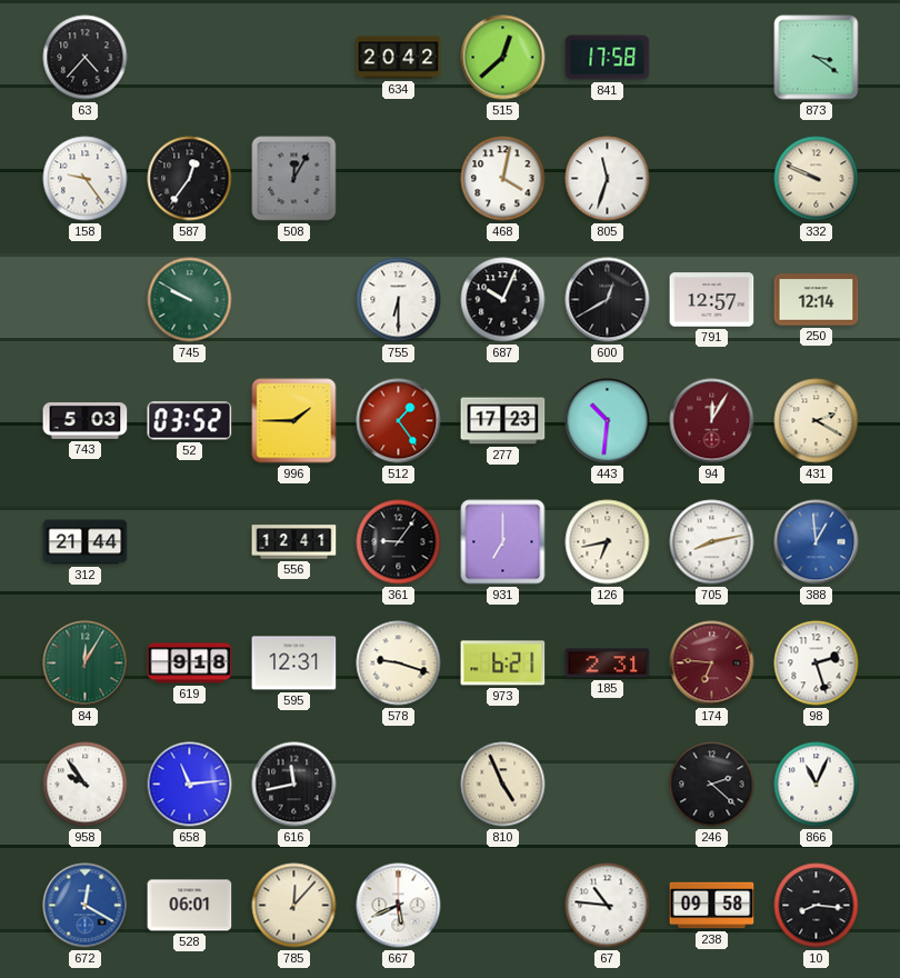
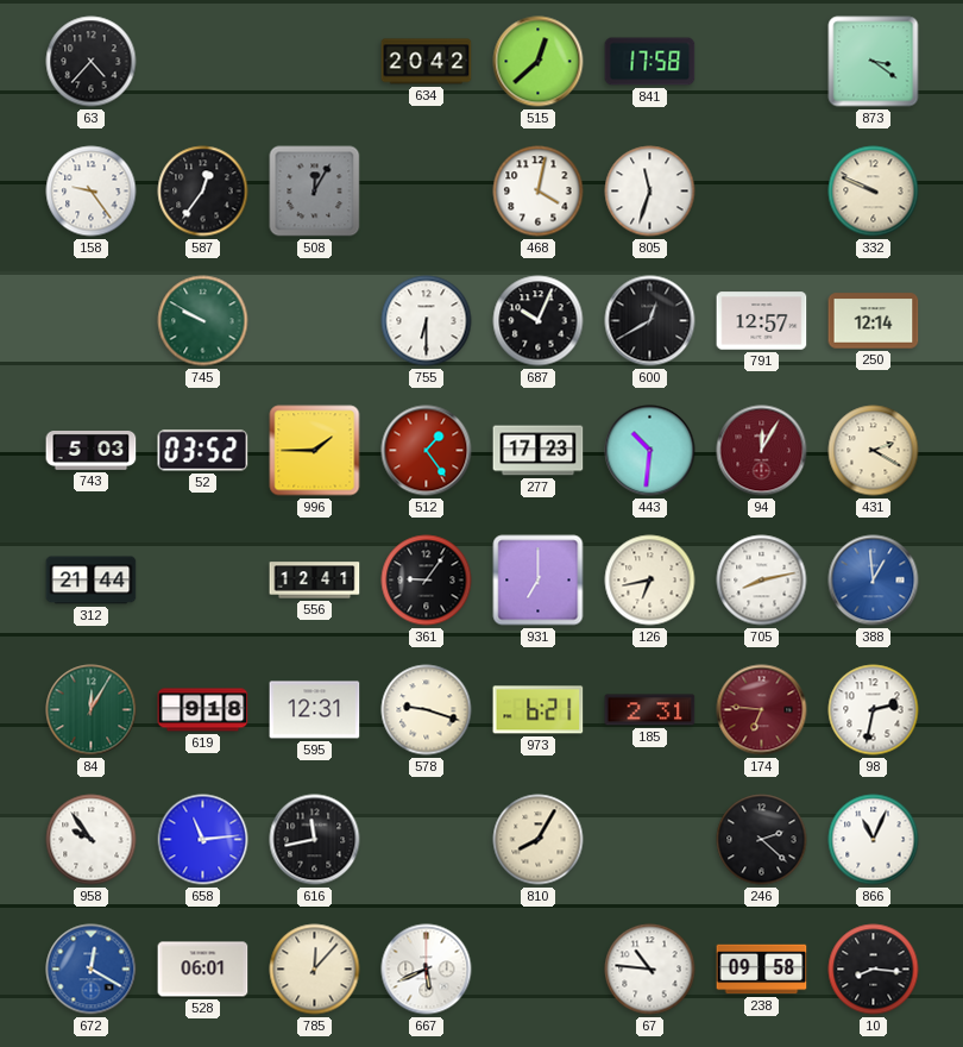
98: 2:27 -> 2:32
810: 4:56 -> 8:05
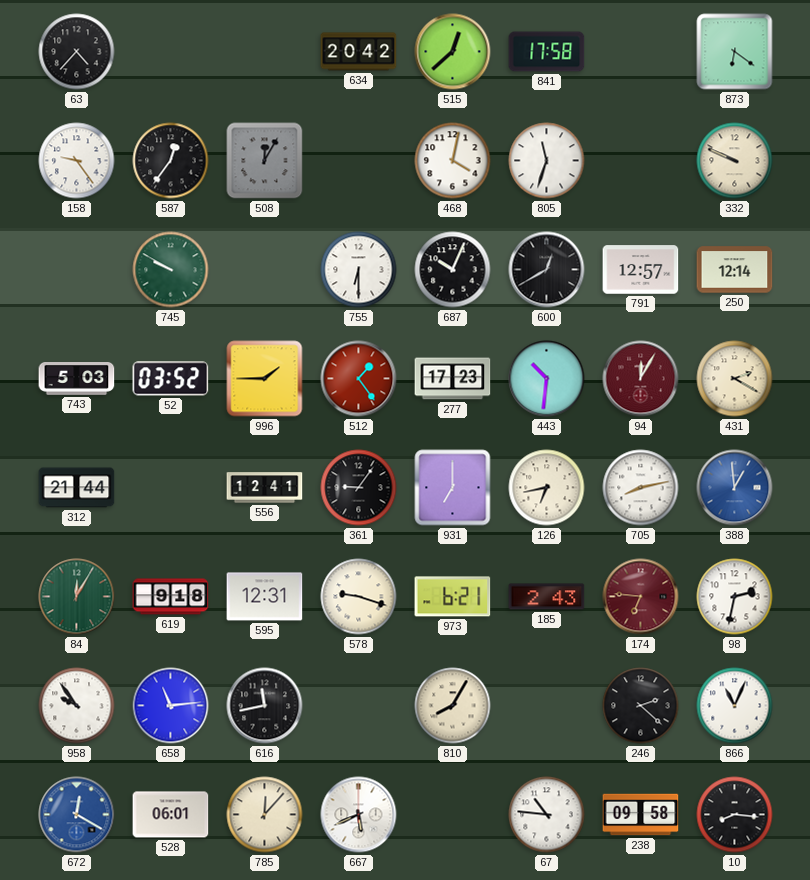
873: 3:21 -> 6:21
185: 2:31 -> 2:43
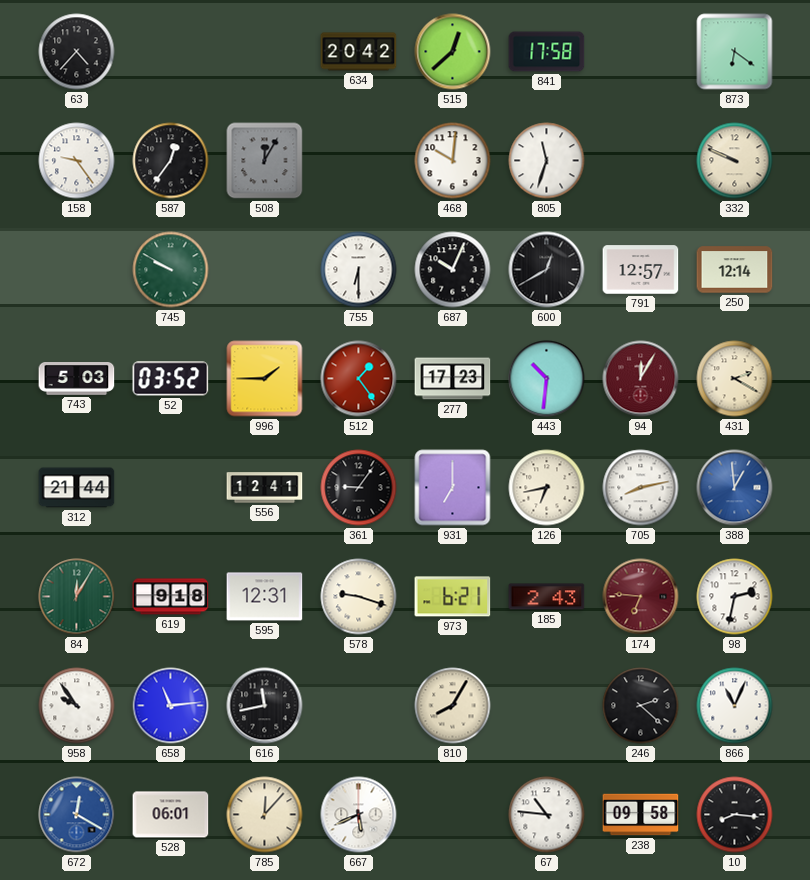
468: 4:02 -> 10:01
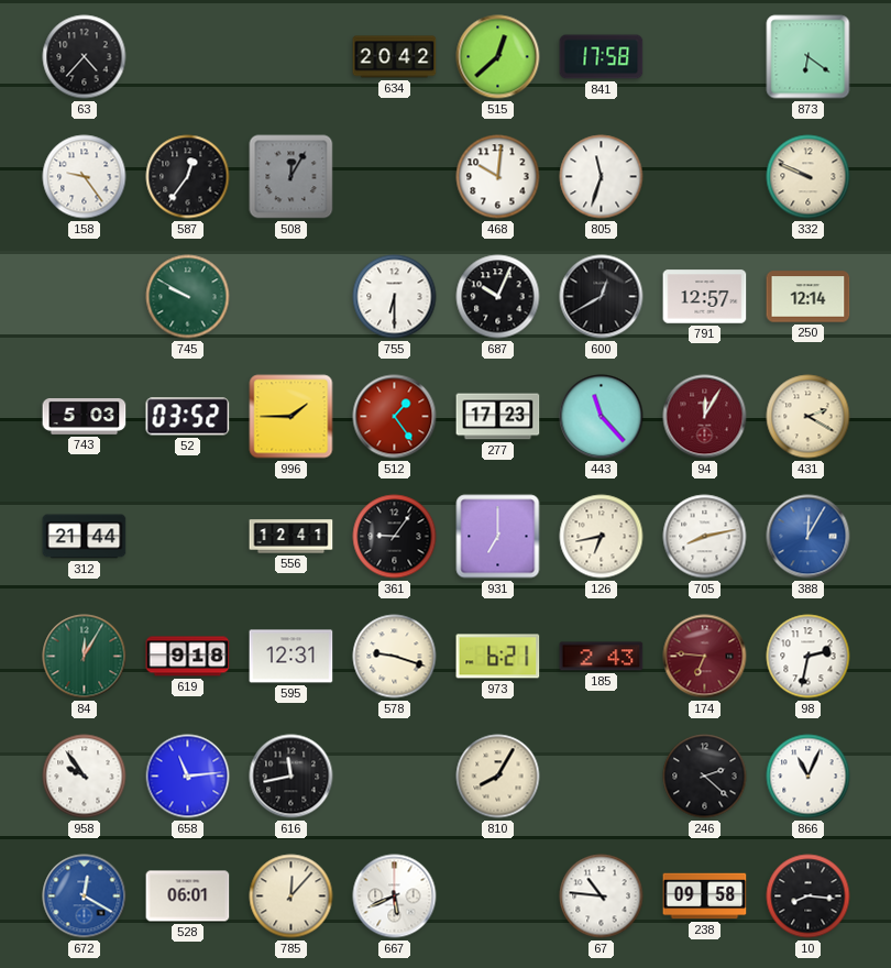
443: 10:31 -> 11:23
388: 12:59 -> 12:05
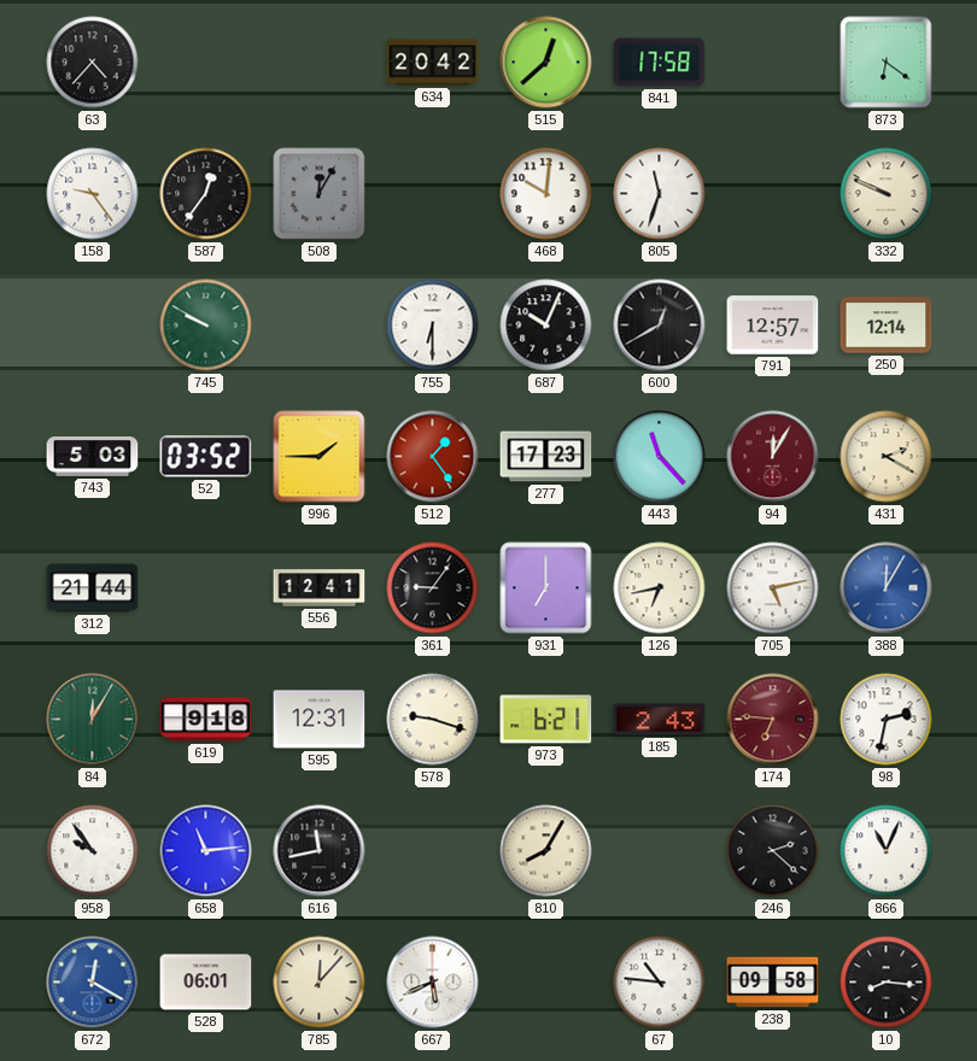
705: 8:13 -> 5:13
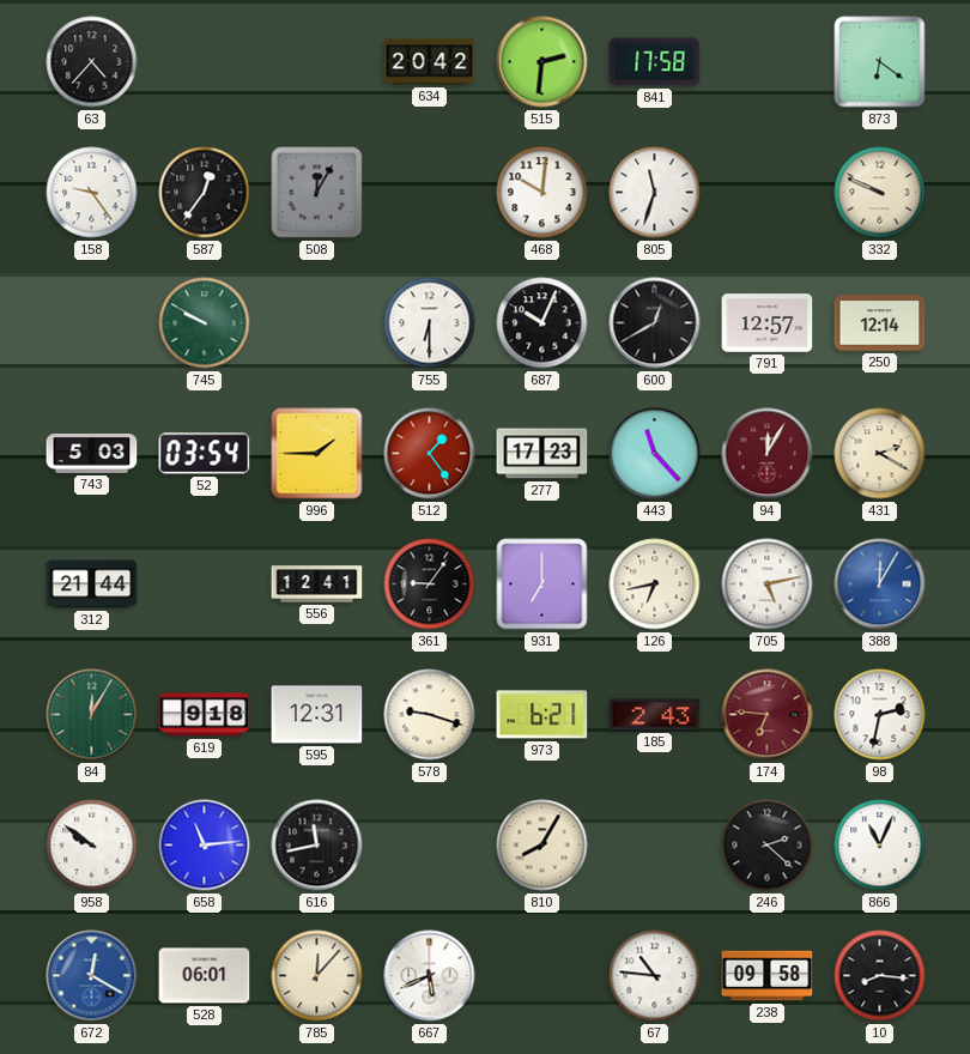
515: 12:38 -> 2:31
52: 03:52 -> 03:54
958: 9:54 -> 9:51
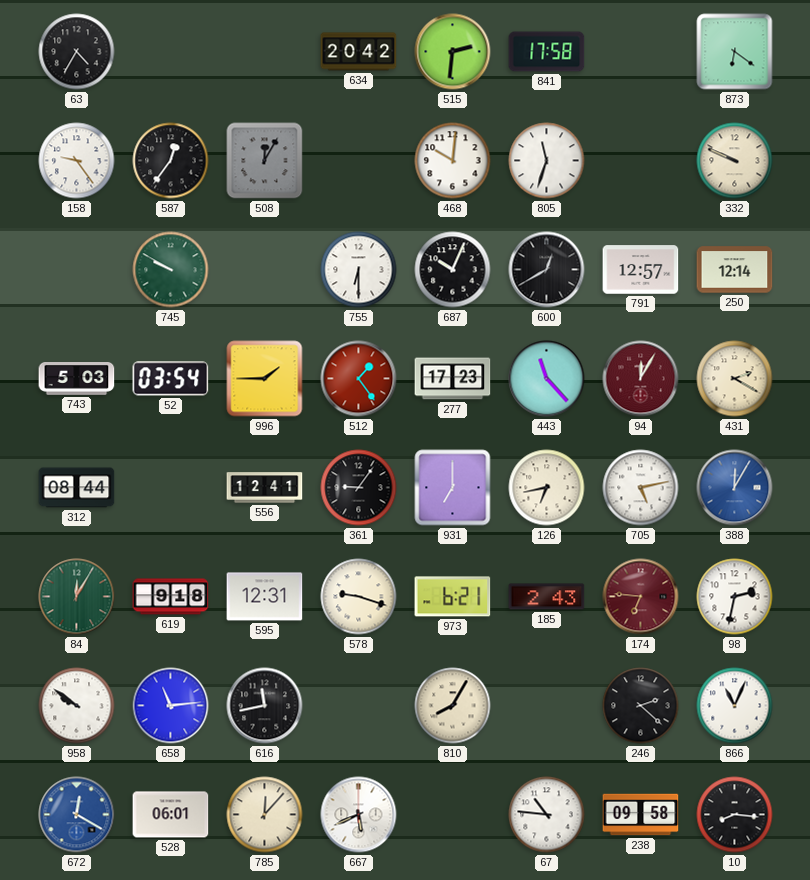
63: 4:37 -> 4:35
312: 21:44 -> 08:44
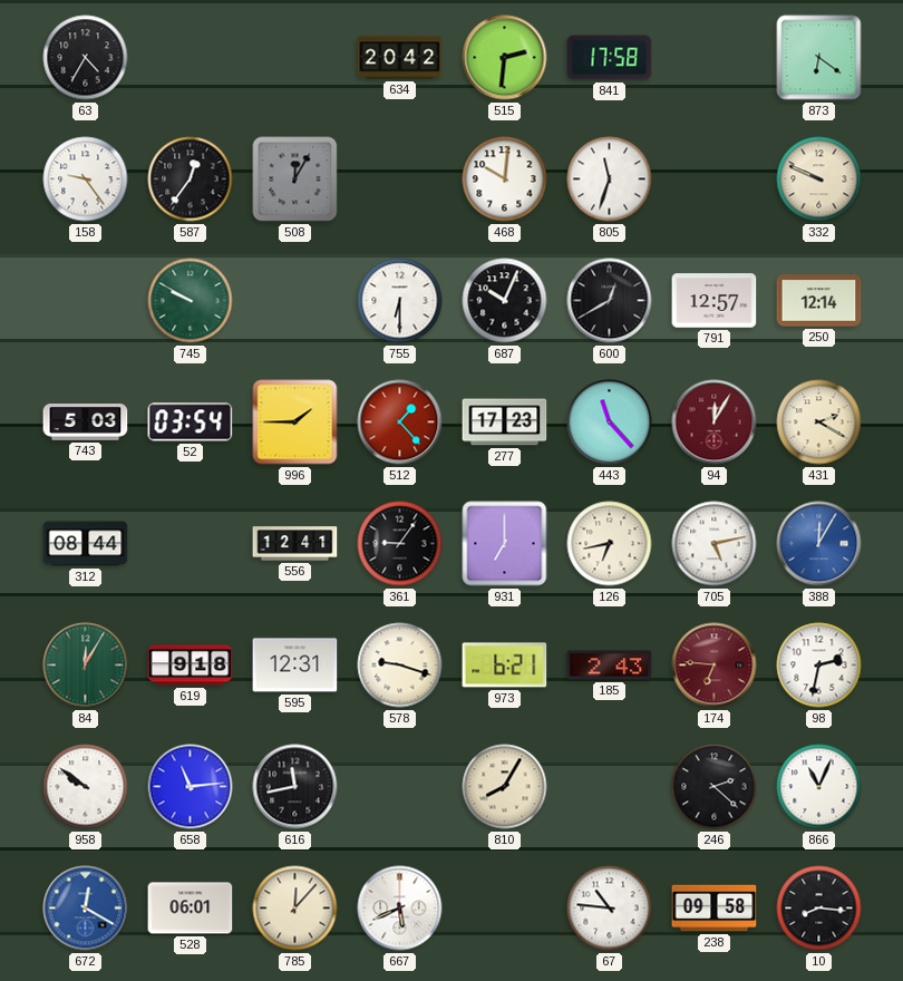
512: 1:24 -> 1:23
